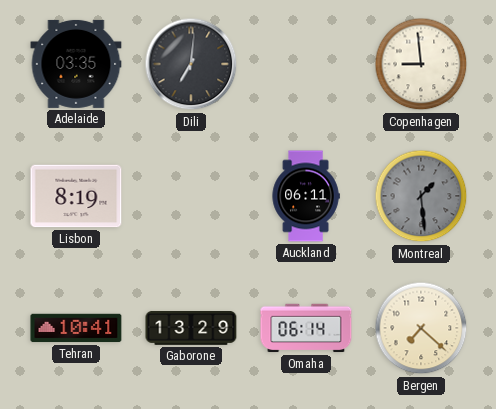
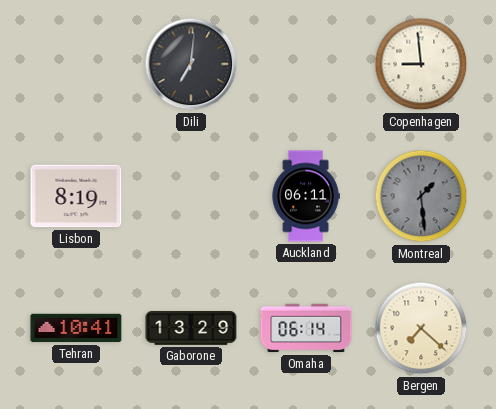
Adelaide: 03:35 -> none
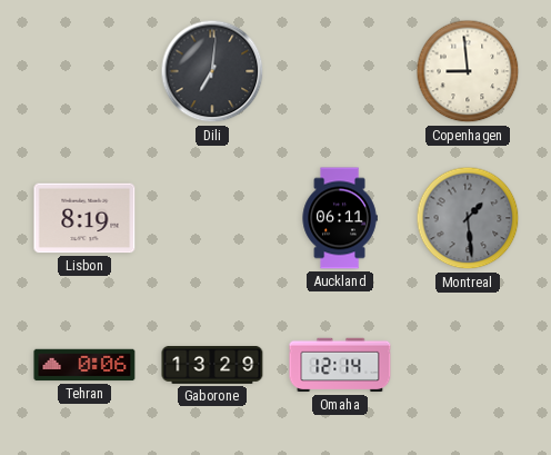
Tehran: 10:41 -> 0:06
Omaha: 06:14 -> 12:14
Bergen: 7:22 -> none
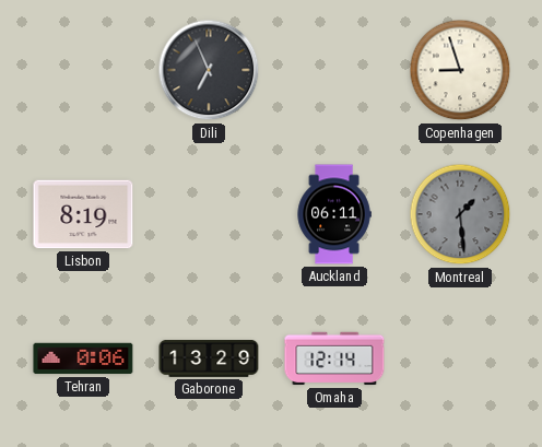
Dili: 7:01 -> 6:56
Copenhagen: 8:59 -> 8:57
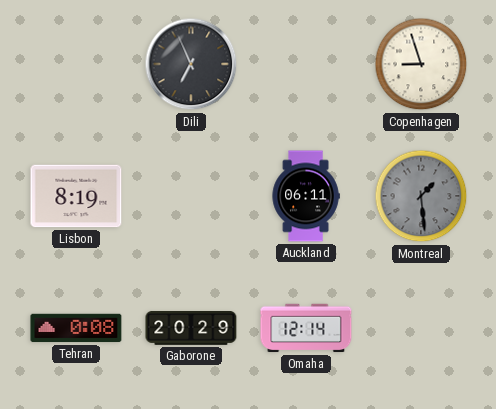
Tehran: 0:06 -> 0:08
Gaborone: 13:29 -> 20:29
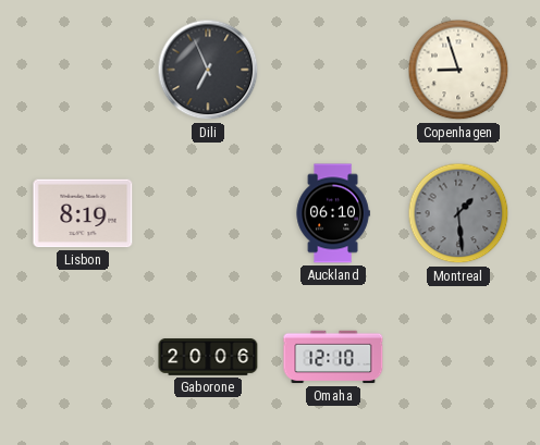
Auckland: 06:11 -> 06:10
Tehran: 0:08 -> none
Gaborone: 20:29 -> 20:06
Omaha: 12:14 -> 12:10
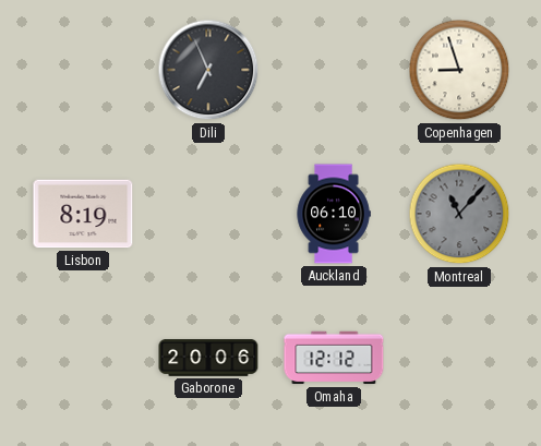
Montreal: 1:29 -> 11:07
Omaha: 12:10 -> 12:12
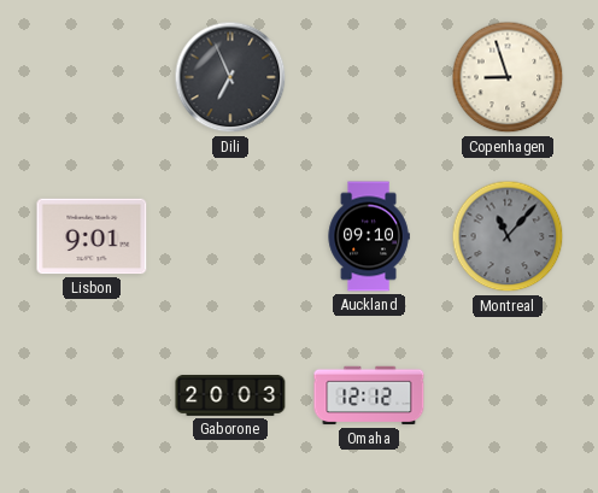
Lisbon: 8:19 -> 9:01
Auckland: 06:10 -> 09:10
Gaborone: 20:06 -> 20:03
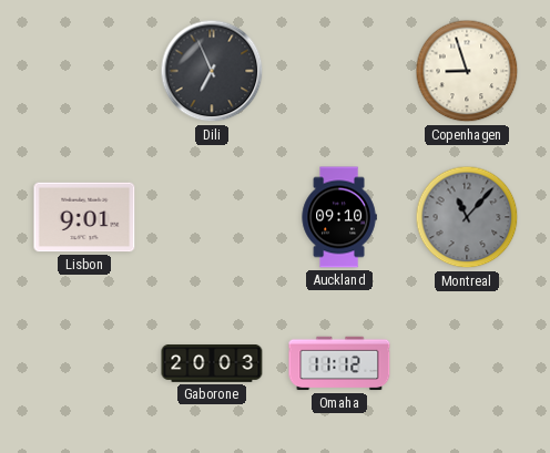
Omaha: 12:12 -> 11:12
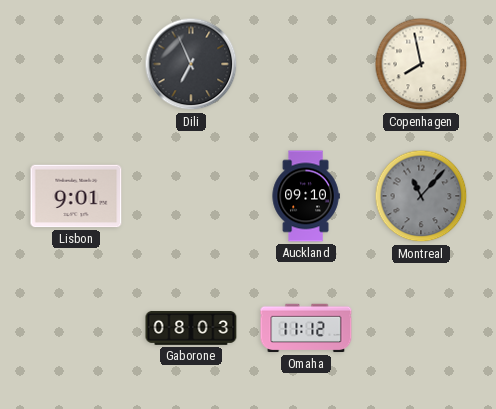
Copenhagen: 8:57 -> 7:58
Gaborone: 20:03 -> 08:03
